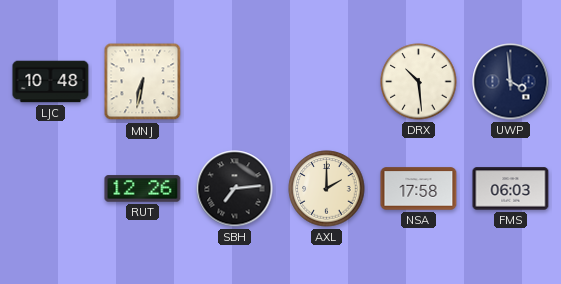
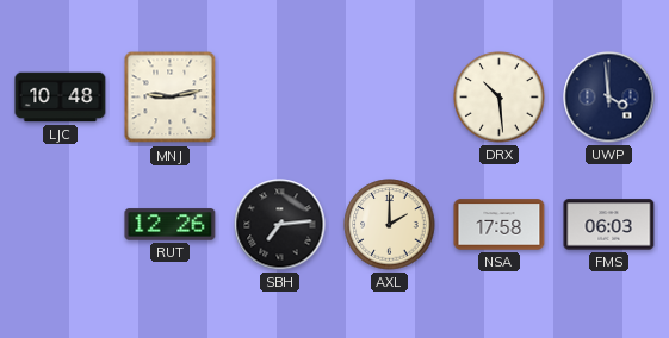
MNJ: 6:32 -> 9:13
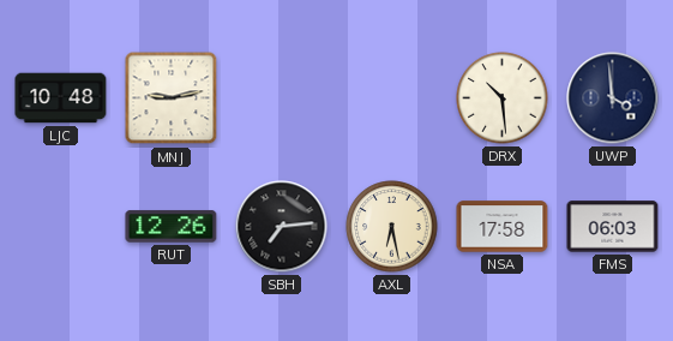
AXL: 2:00 -> 6:28
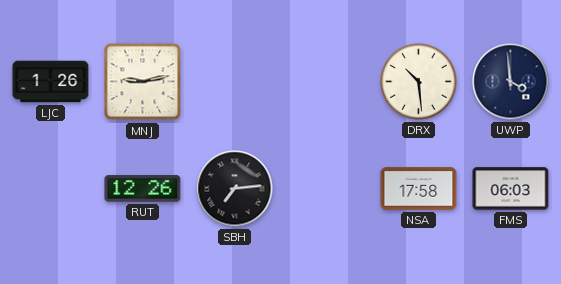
LJC: 10:48 -> 1:26
AXL: 6:28 -> none
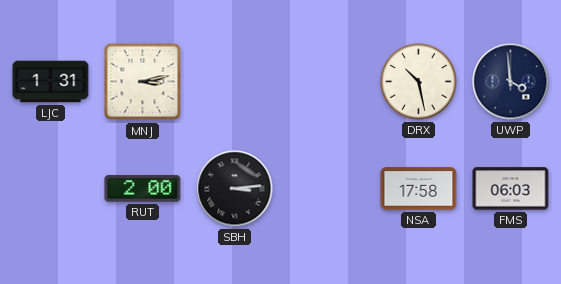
LJC: 1:26 -> 1:31
MNJ: 9:13 -> 3:13
DRX: 10:29 -> 10:28
RUT: 12:26 -> 2:00
SBH: 7:14 -> 3:14
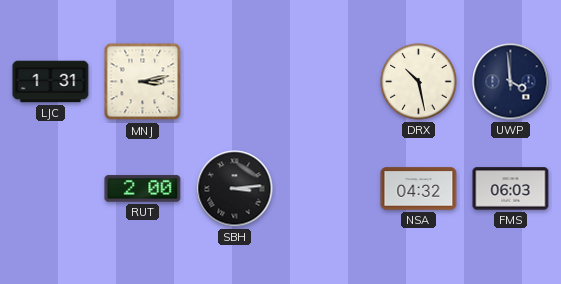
NSA: 17:58 -> 04:32
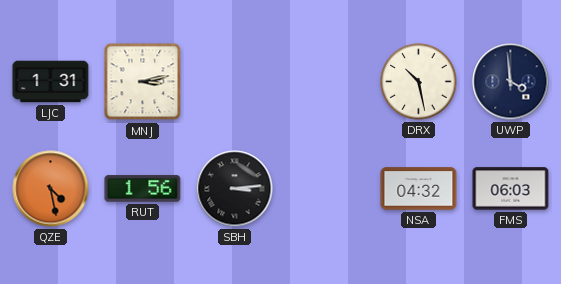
QZE: none -> 4:28
RUT: 2:00 -> 1:56
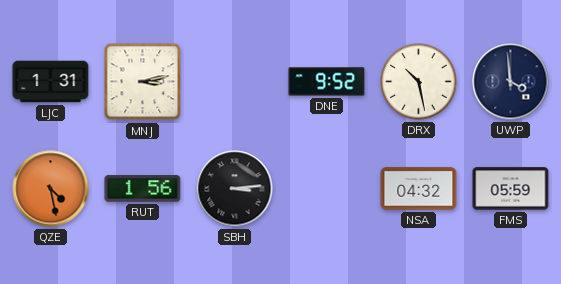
DNE: none -> 9:52
FMS: 06:03 -> 05:59
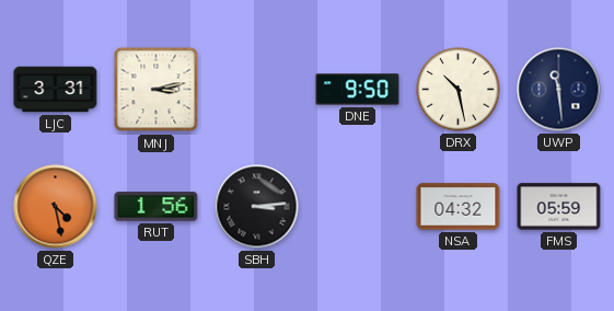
LJC: 1:31 -> 3:31
DNE: 9:52 -> 9:50
UWP: 3:59 -> 11:29
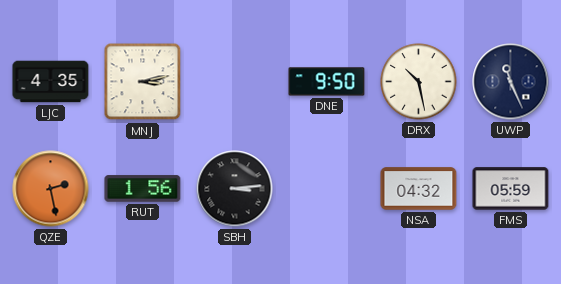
LJC: 3:31 -> 4:35
UWP: 11:29 -> 11:26
QZE: 4:28 -> 2:28
